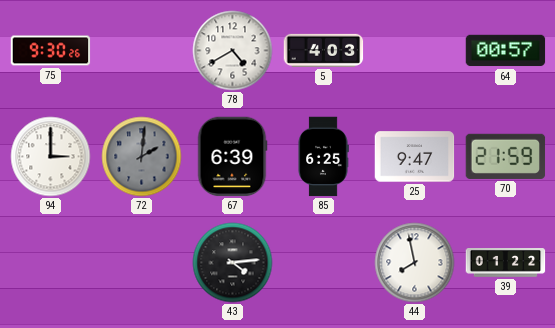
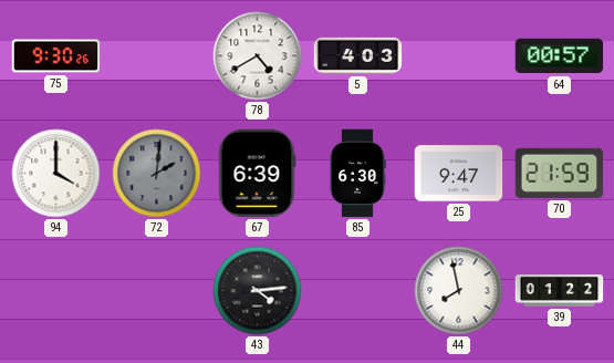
94: 3:00 -> 4:00
85: 6:25 -> 6:30
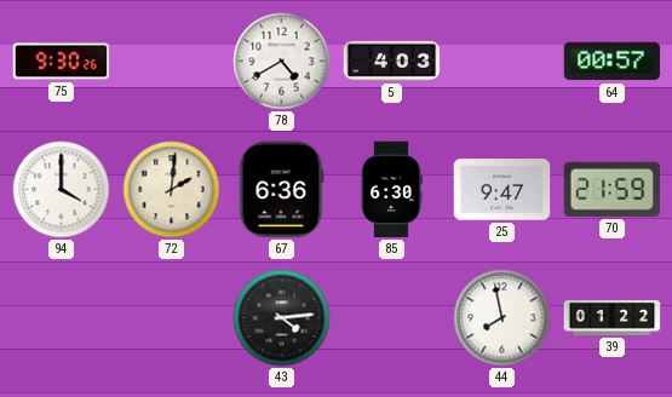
72 dial: grey -> cream
67: 6:39 -> 6:36
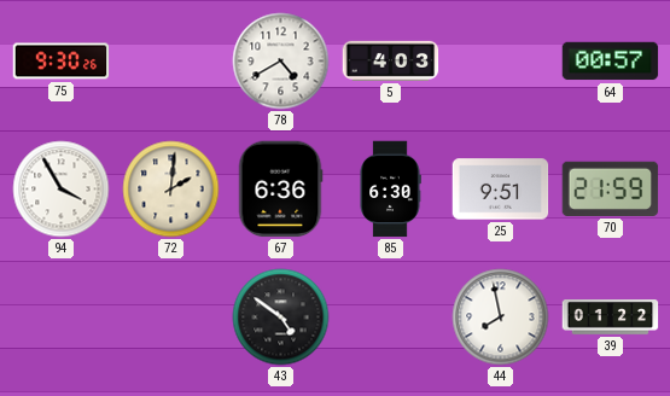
94: 4:00 -> 3:55
25: 9:47 -> 9:51
43: 4:14 -> 4:51
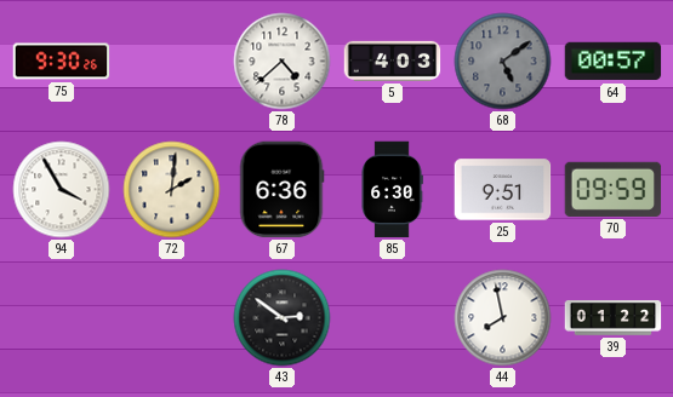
78: 4:40 -> 4:38
68: none -> 5:09
70: 21:59 -> 09:59
43: 4:51 -> 2:51
